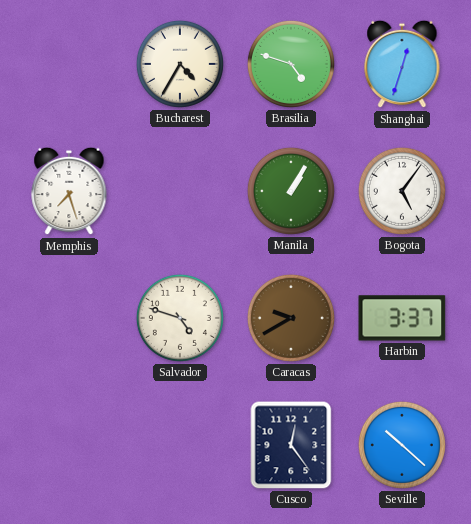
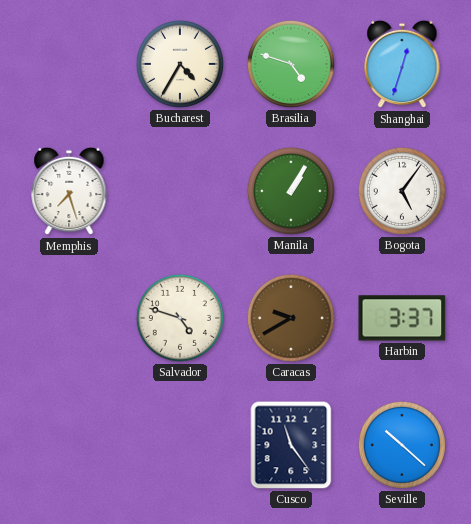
Cusco: 12:24 -> 11:24
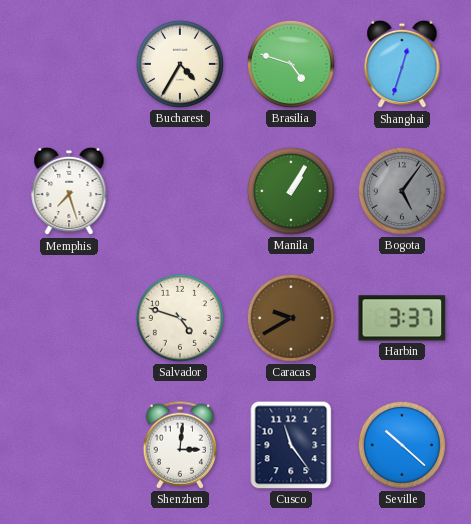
Bogota dial: white -> grey
Shenzhen: none -> 3:01
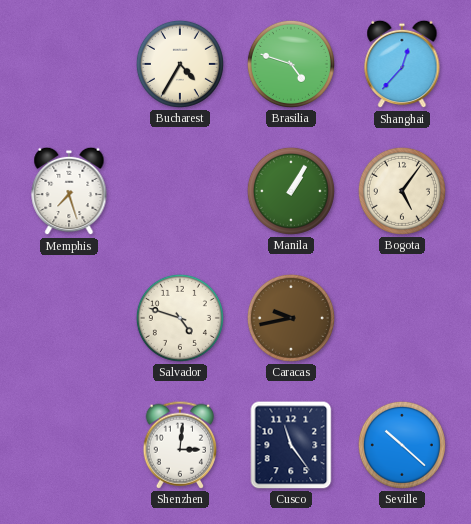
Shanghai: 12:33 -> 12:37
Bogota dial: grey -> cream
Caracas: 9:40 -> 9:43
Harbin: 3:37 -> none
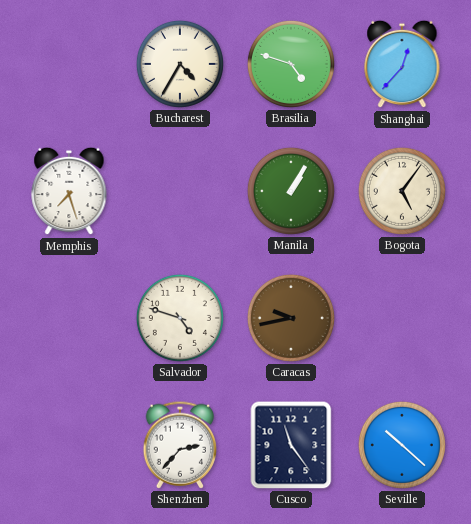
Shenzhen: 3:01 -> 2:37
